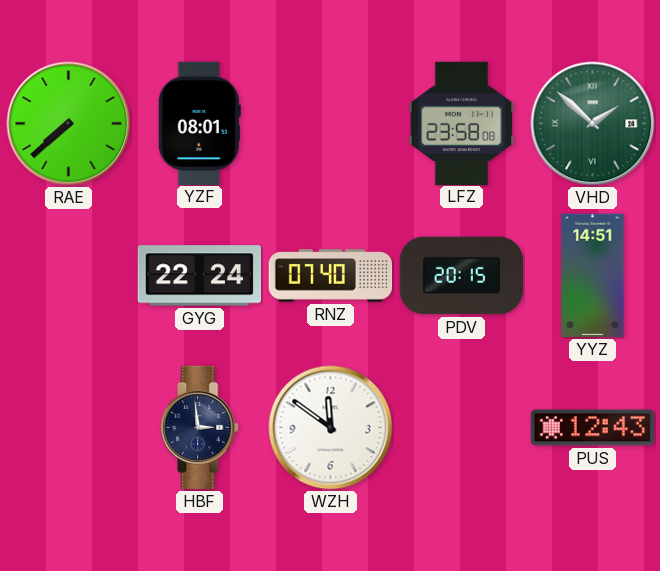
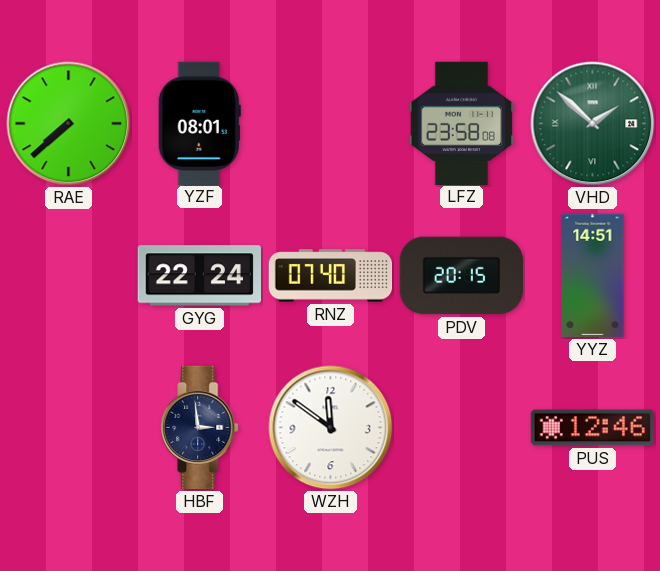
PUS: 12:43 -> 12:46
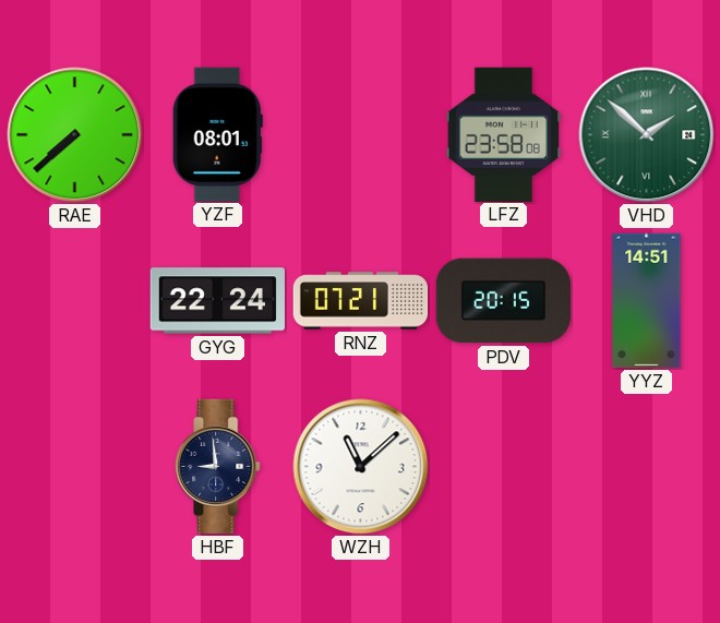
RNZ: 07:40 -> 07:21
HBF: 2:59 -> 8:59
WZH: 11:51 -> 11:08
PUS: 12:46 -> none
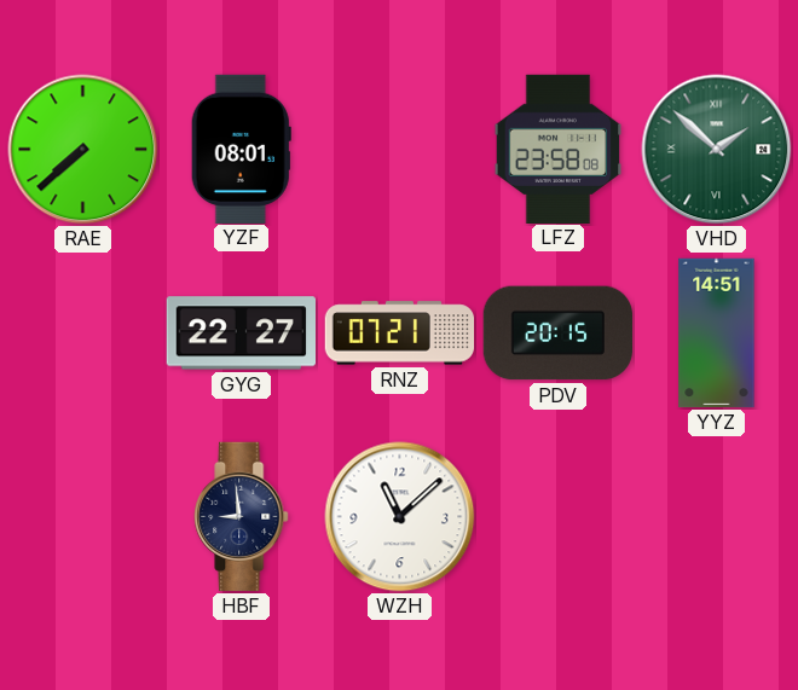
GYG: 22:24 -> 22:27
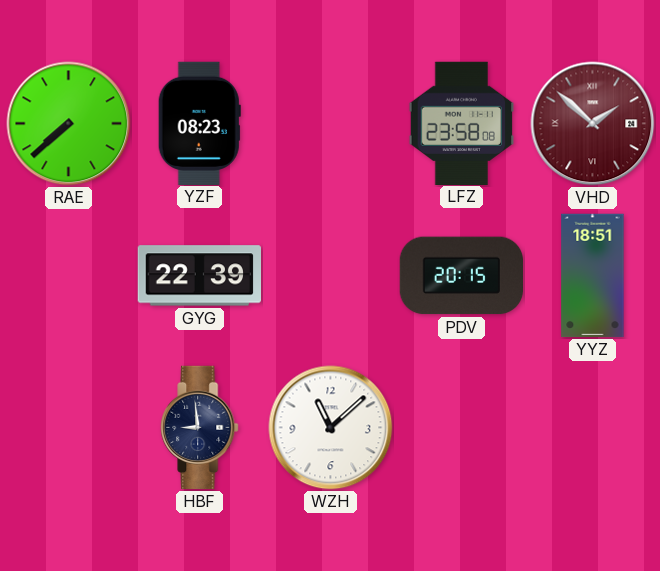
YZF: 08:01 -> 08:23
VHD dial: green -> burgundy
GYG: 22:27 -> 22:39
RNZ: 07:21 -> none
YYZ: 14:51 -> 18:51
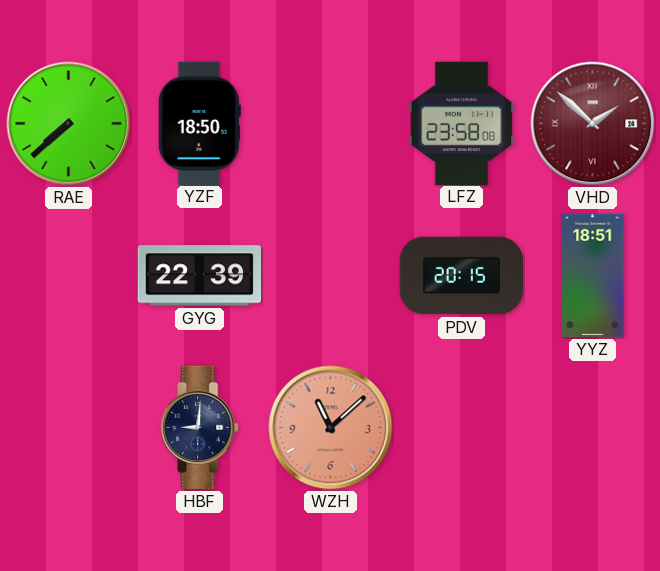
YZF: 08:23 -> 18:50
HBF: 8:59 -> 9:01
WZH dial: white -> salmon
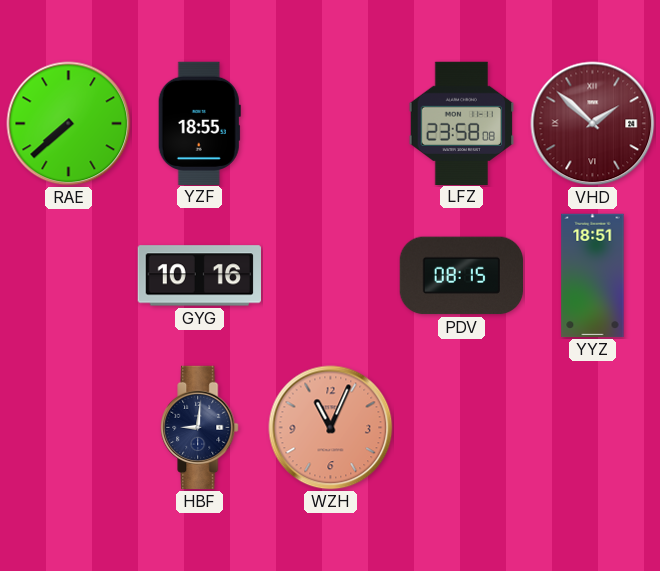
YZF: 18:50 -> 18:55
GYG: 22:39 -> 10:16
PDV: 20:15 -> 08:15
WZH: 11:08 -> 11:04
